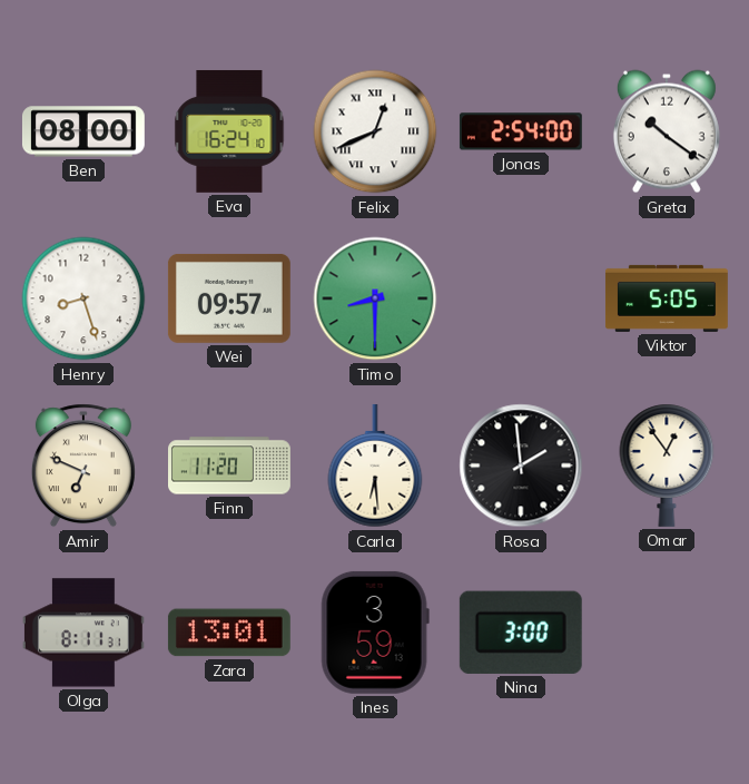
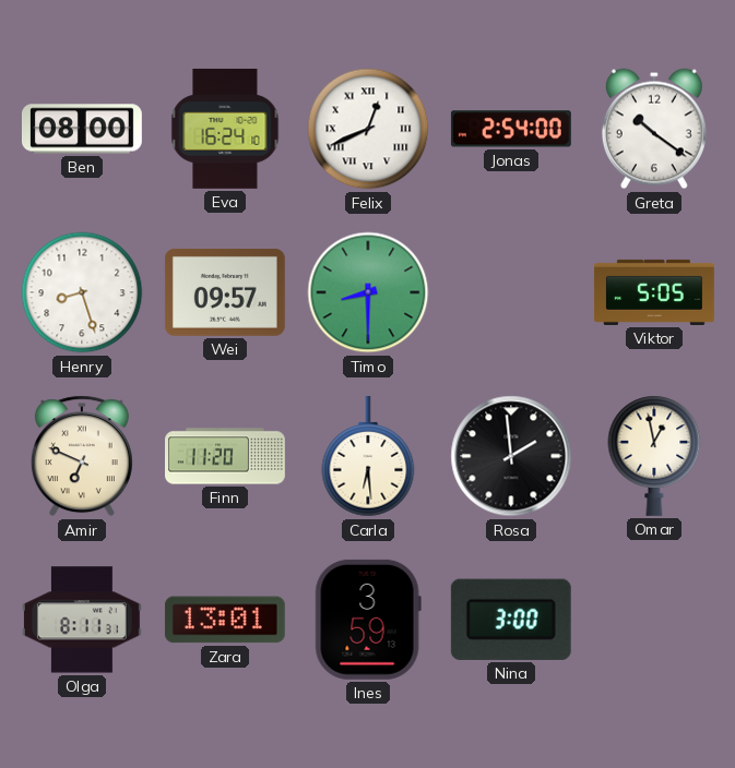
Omar: 12:54 -> 12:58
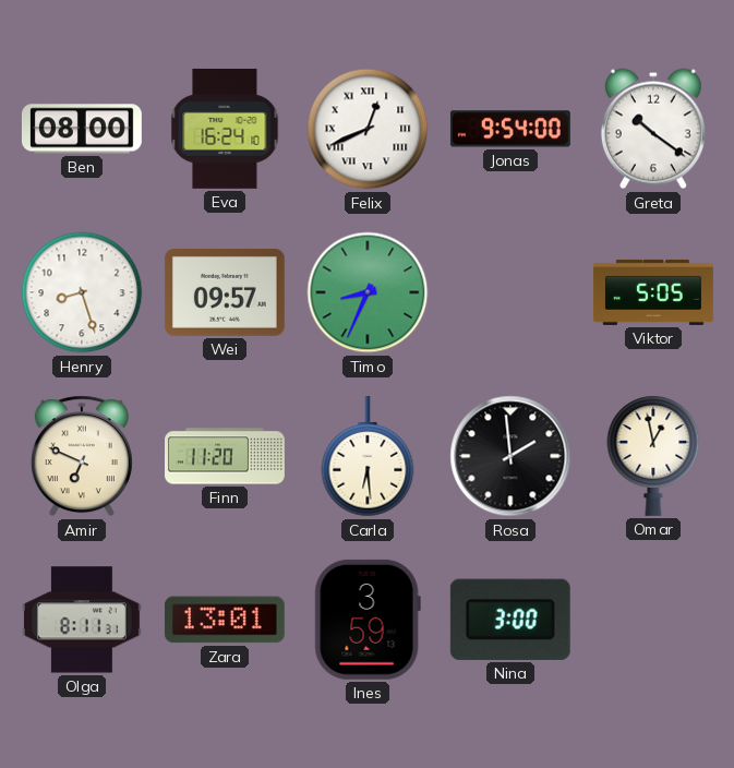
Jonas: 2:54 -> 9:54
Timo: 8:30 -> 8:34
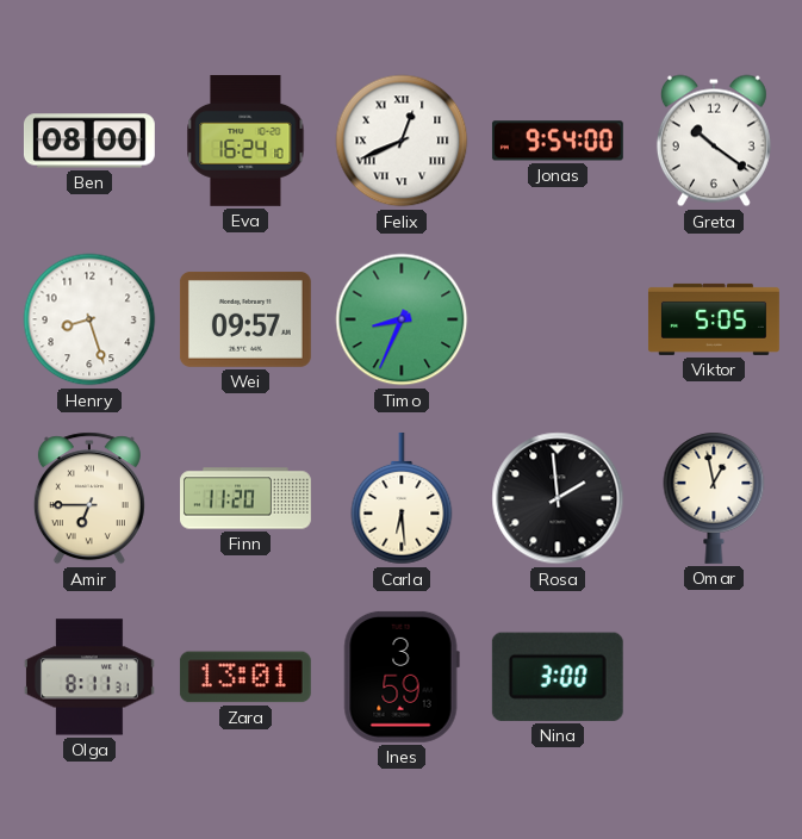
Amir: 6:49 -> 6:45
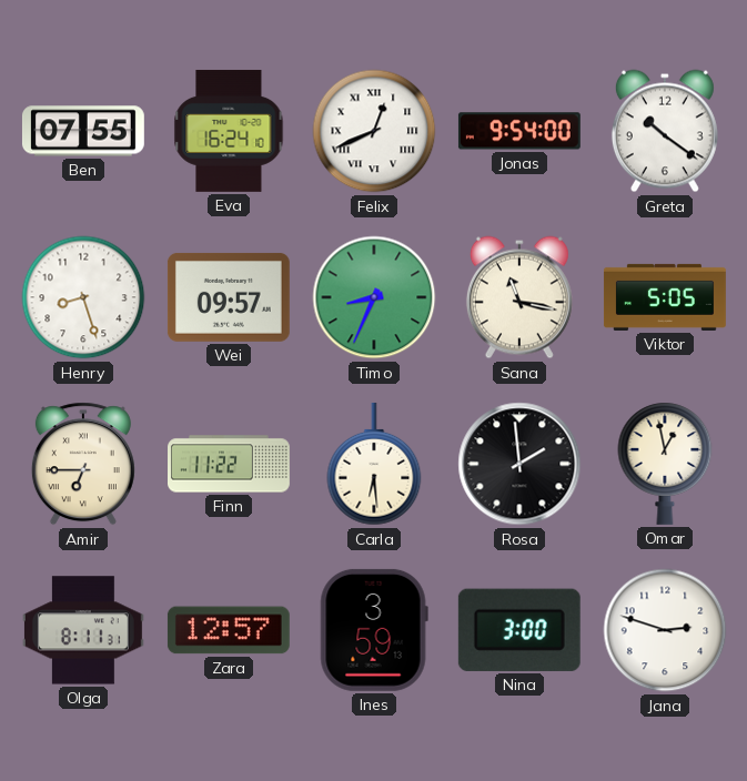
Ben: 08:00 -> 07:55
Sana: none -> 11:17
Finn: 11:20 -> 11:22
Zara: 13:01 -> 12:57
Jana: none -> 2:48
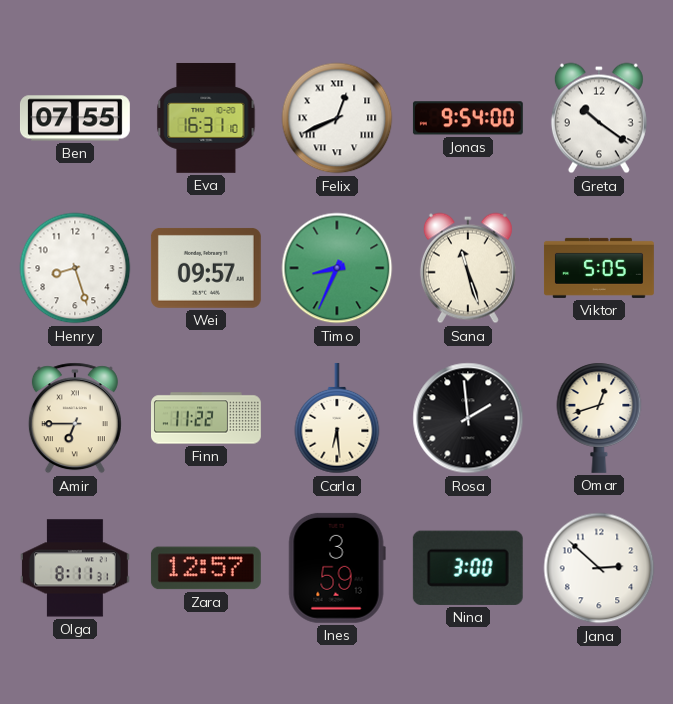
Eva: 16:24 -> 16:31
Sana: 11:17 -> 11:27
Omar: 12:58 -> 12:42
Jana: 2:48 -> 2:52
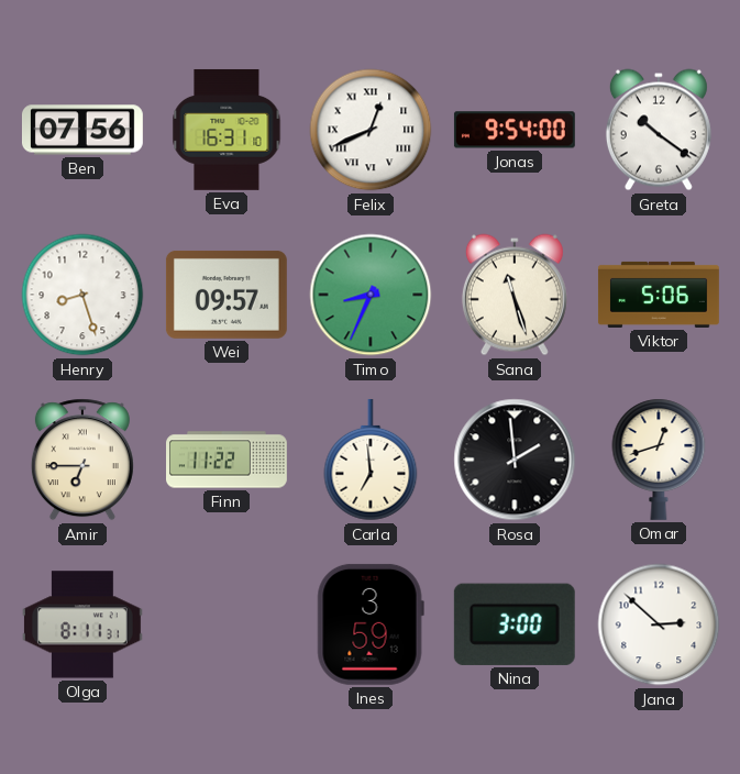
Ben: 07:55 -> 07:56
Viktor: 5:05 -> 5:06
Carla: 6:29 -> 6:59
Zara: 12:57 -> none
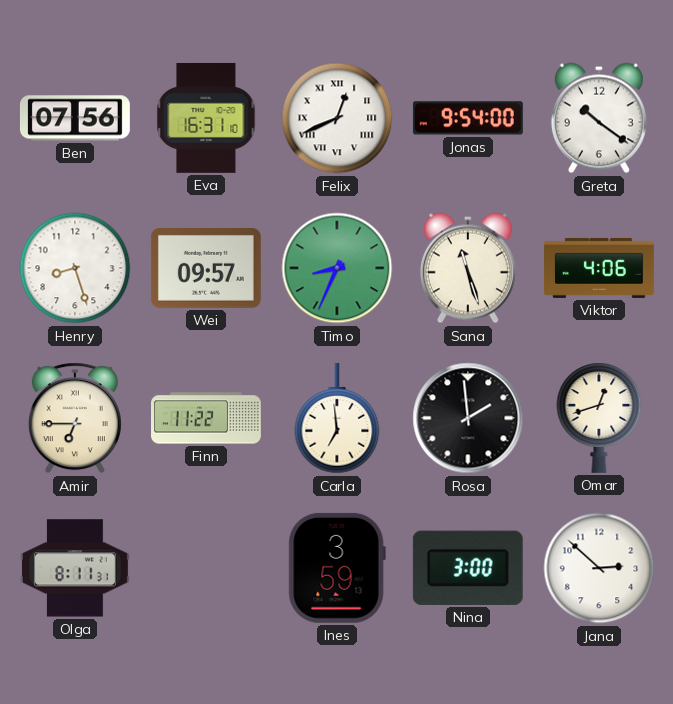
Viktor: 5:06 -> 4:06
